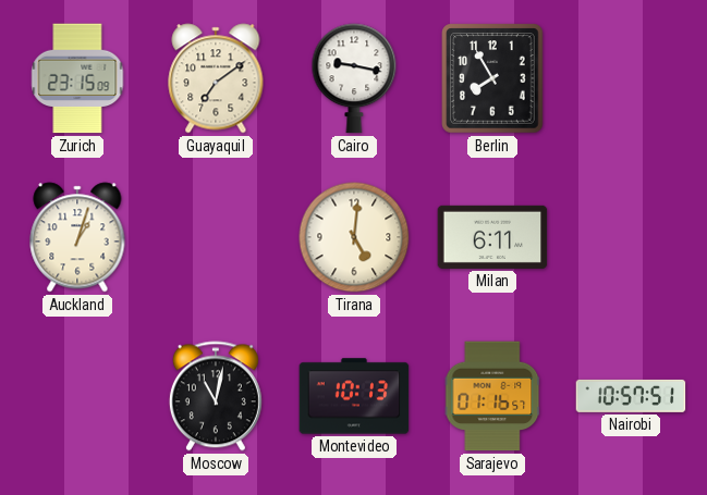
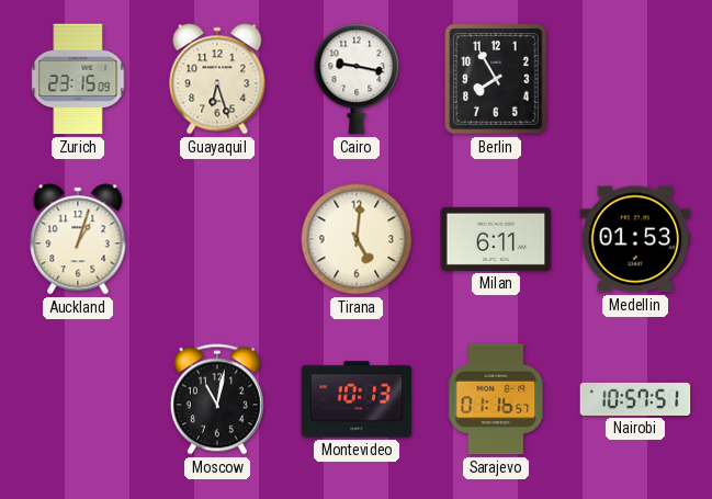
Guayaquil: 7:09 -> 6:27
Medellin: none -> 01:53
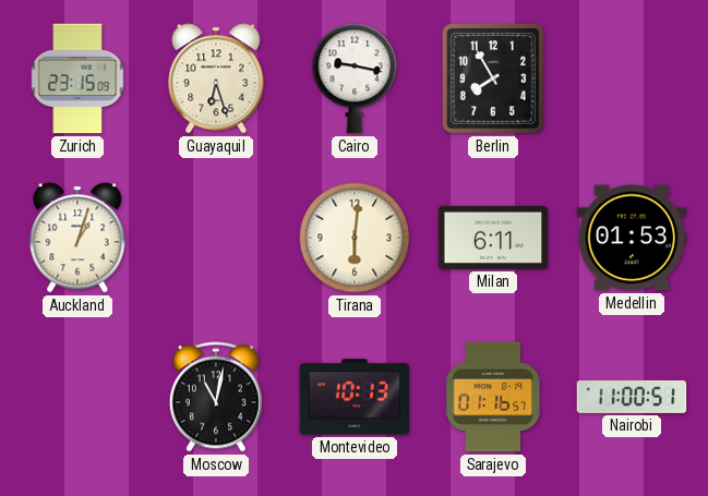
Tirana: 5:01 -> 6:01
Nairobi: 10:57 -> 11:00
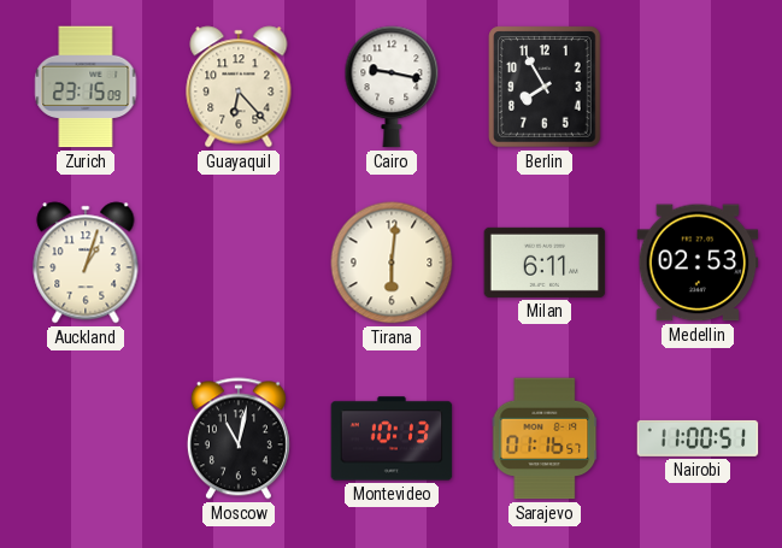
Guayaquil: 6:27 -> 6:23
Medellin: 01:53 -> 02:53
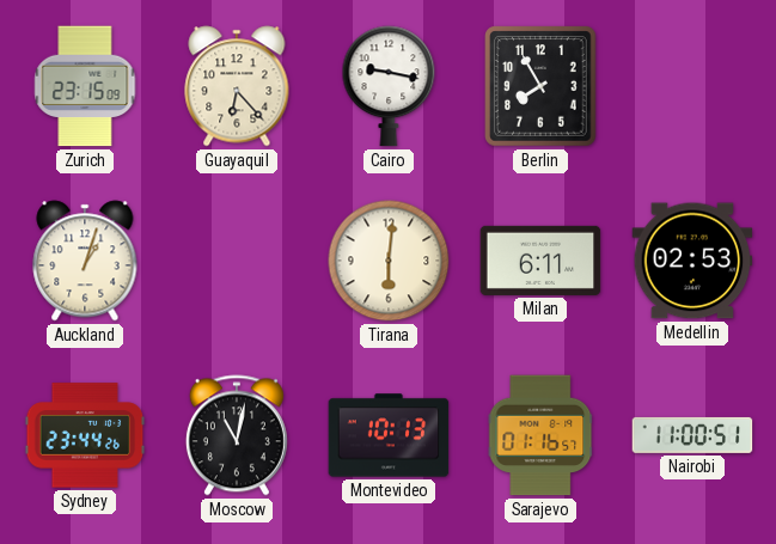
Sydney: none -> 23:44
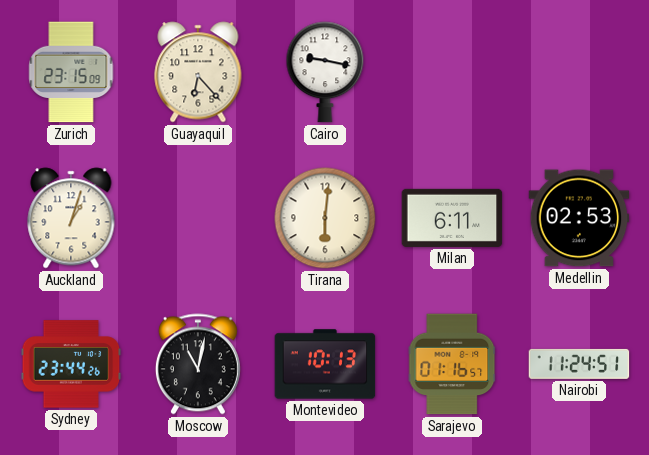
Berlin: 7:55 -> none
Nairobi: 11:00 -> 11:24
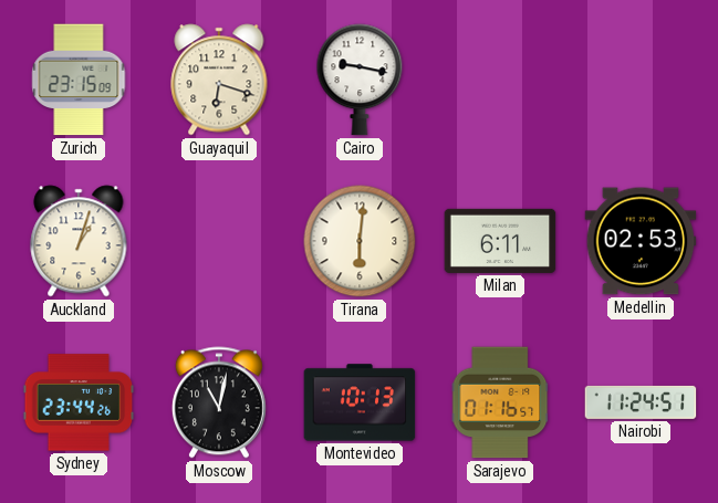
Guayaquil: 6:23 -> 6:18
